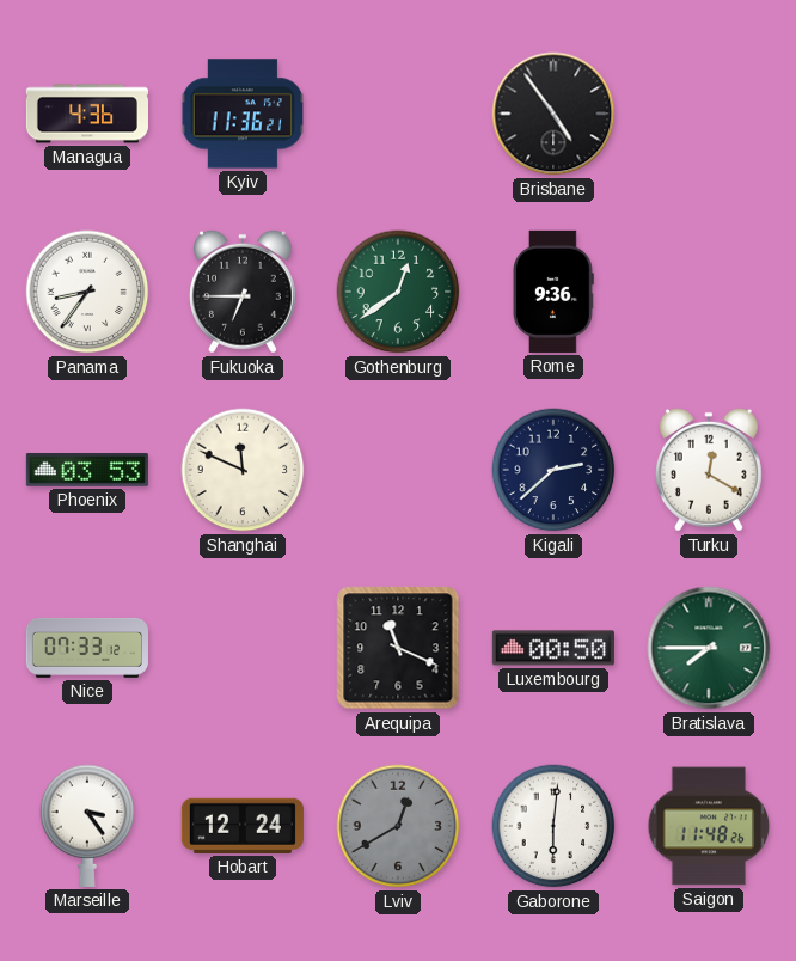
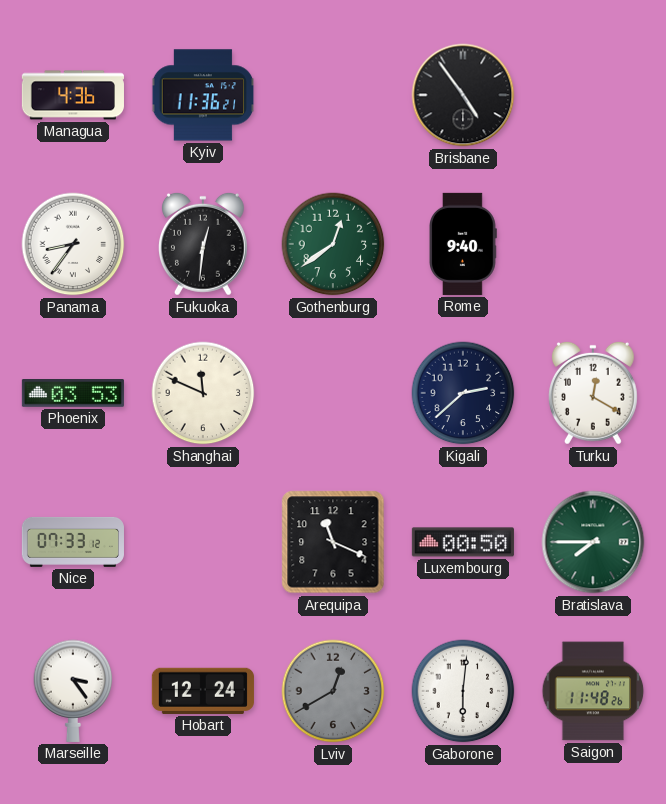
Fukuoka: 6:45 -> 12:31
Rome: 9:36 -> 9:40
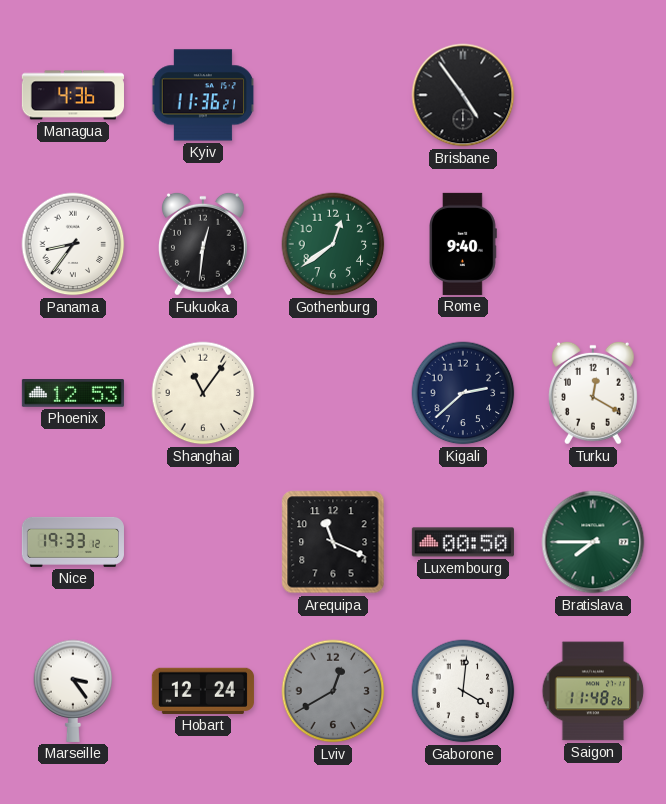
Phoenix: 03:53 -> 12:53
Shanghai: 11:49 -> 11:06
Nice: 07:33 -> 19:33
Gaborone: 6:01 -> 4:01
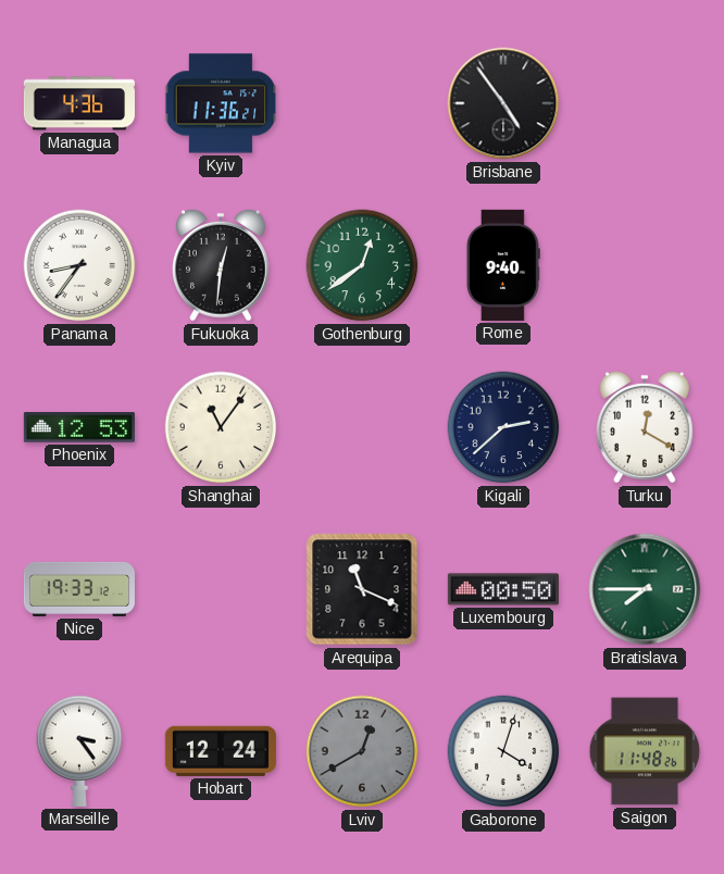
Gaborone: 4:01 -> 4:03
